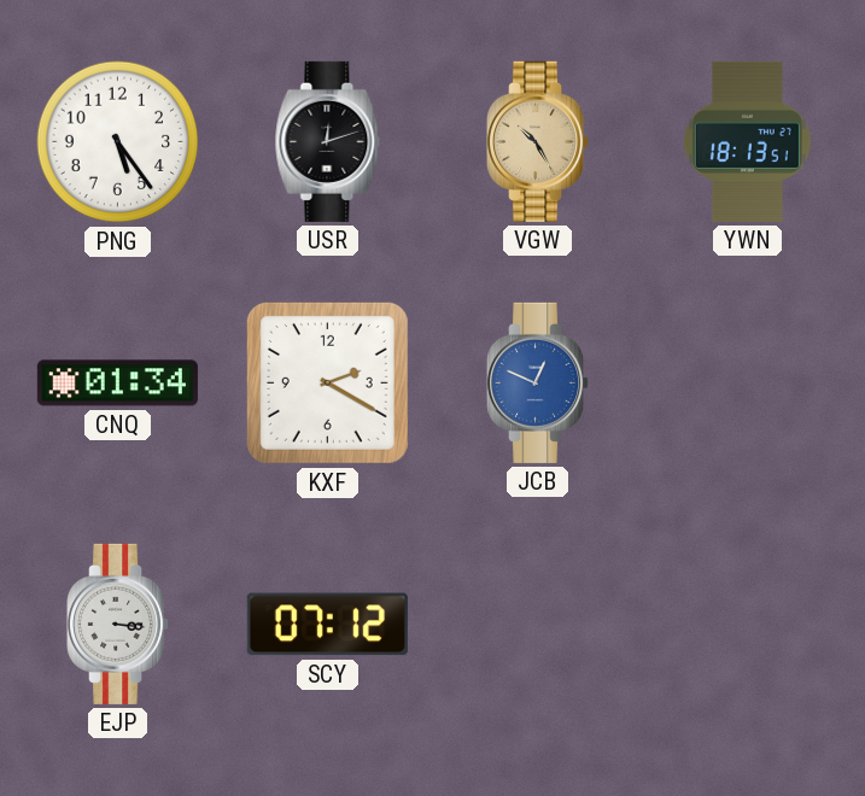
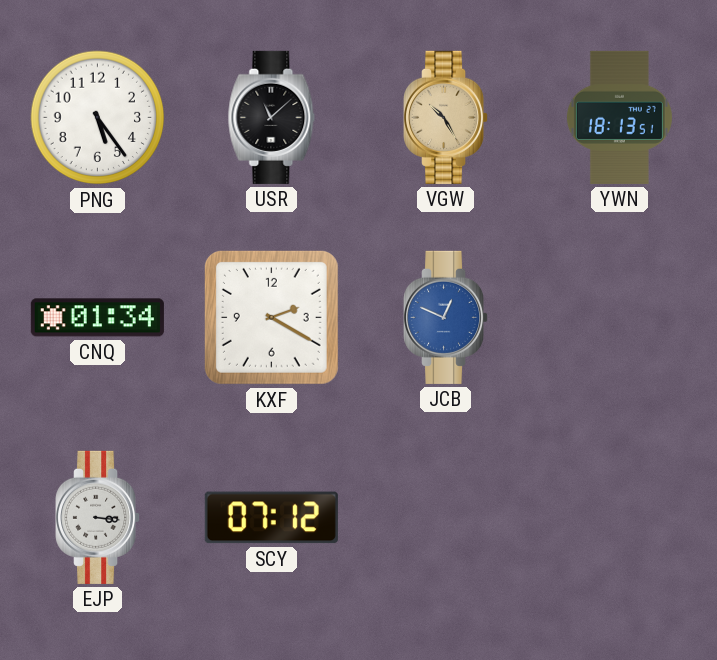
USR: 12:12 -> 11:08
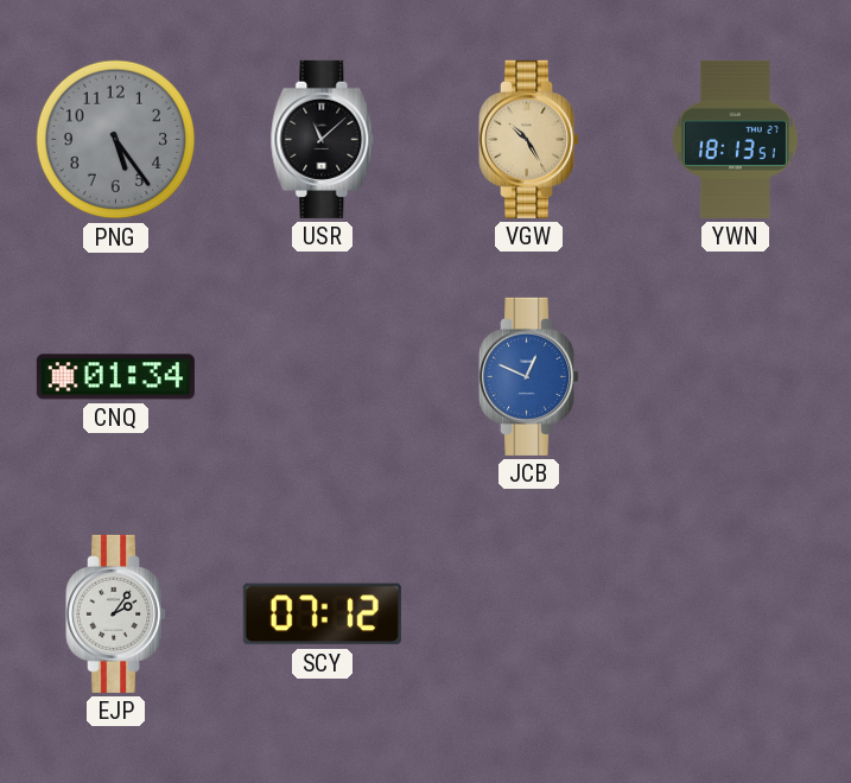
PNG dial: white -> grey
KXF: 2:20 -> none
EJP: 3:16 -> 2:06
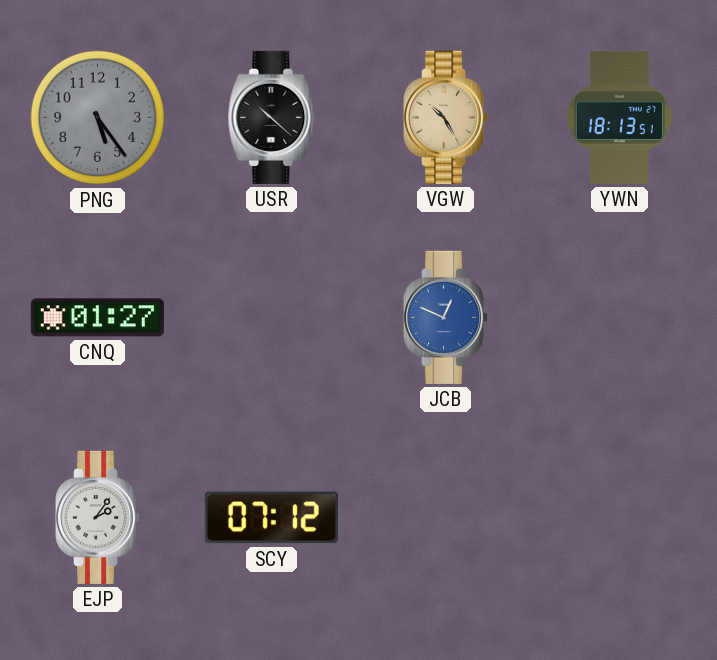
USR: 11:08 -> 10:22
CNQ: 01:34 -> 01:27
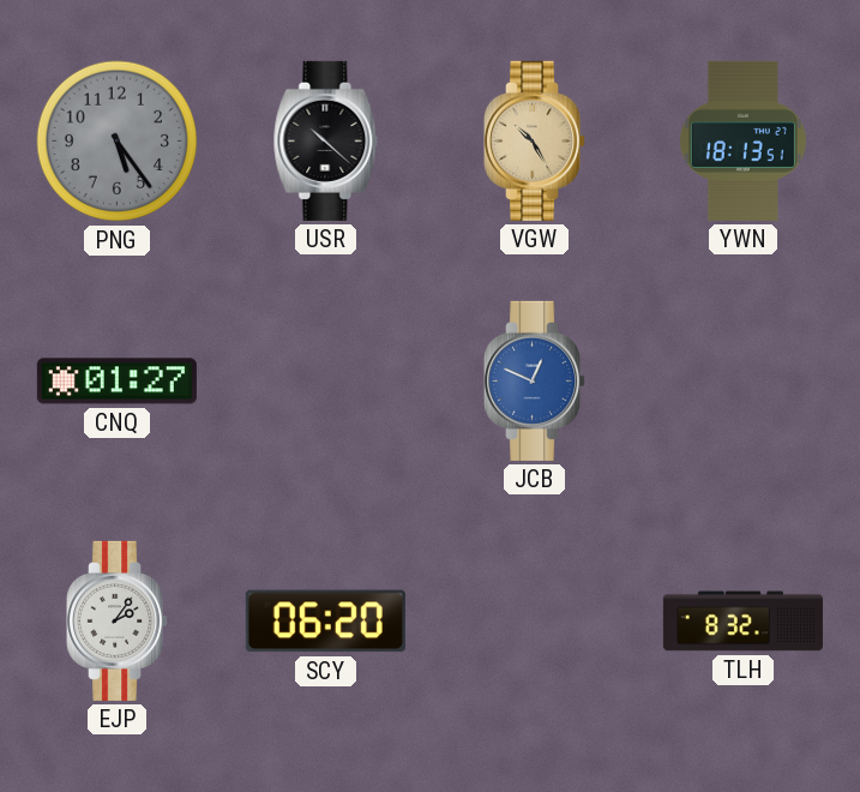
SCY: 07:12 -> 06:20
TLH: none -> 8:32
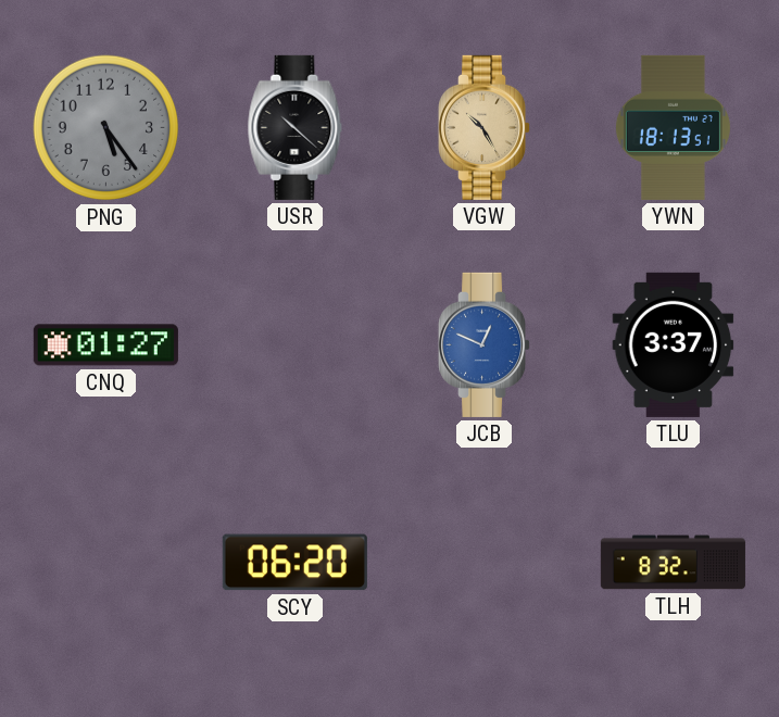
TLU: none -> 3:37
EJP: 2:06 -> none
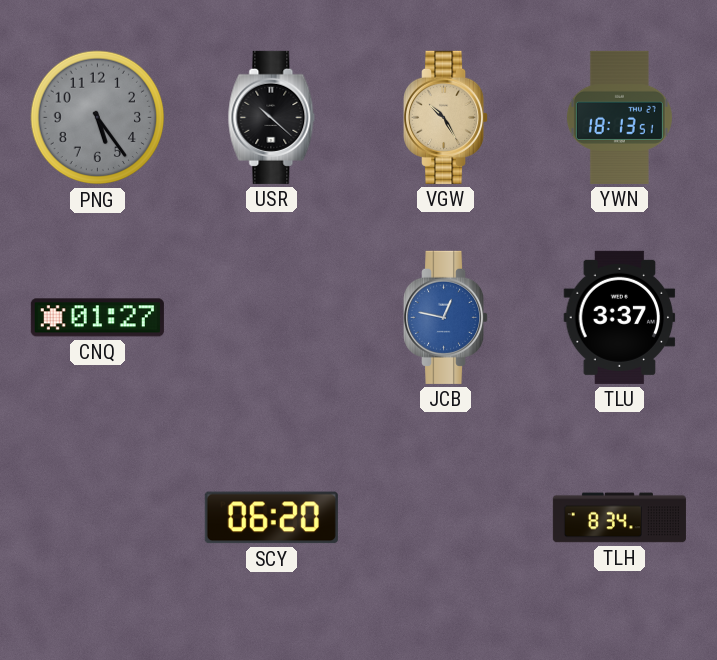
JCB: 12:49 -> 12:47
TLH: 8:32 -> 8:34
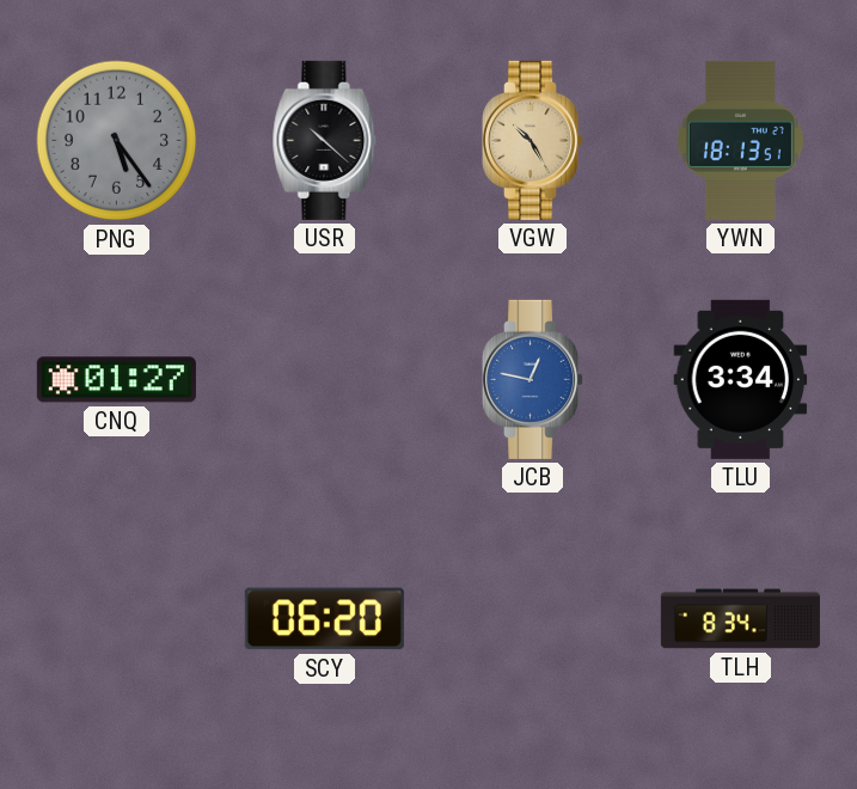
TLU: 3:37 -> 3:34
